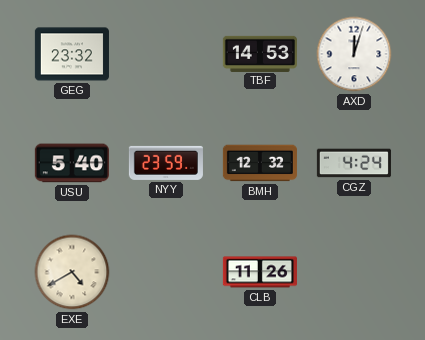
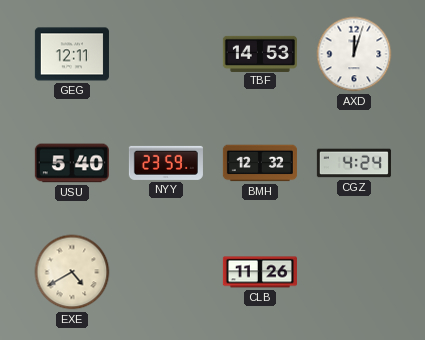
GEG: 23:32 -> 12:11
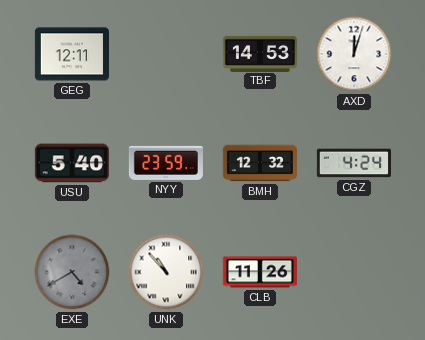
EXE dial: cream -> grey
UNK: none -> 10:53
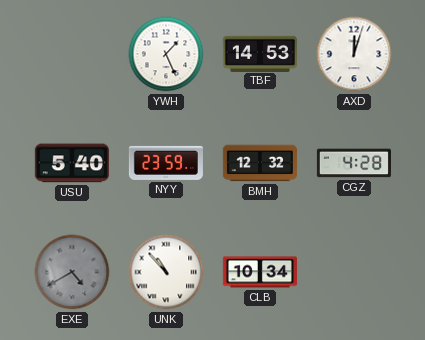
GEG: 12:11 -> none
YWH: none -> 1:26
CGZ: 4:24 -> 4:28
CLB: 11:26 -> 10:34
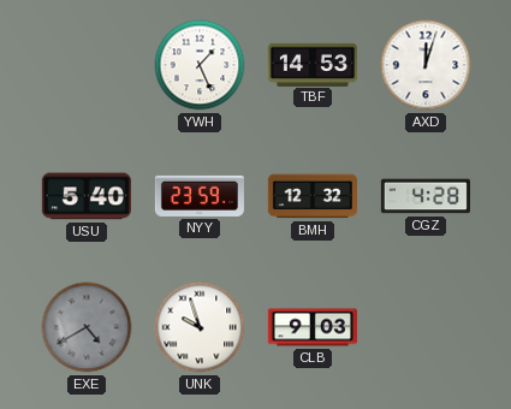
UNK: 10:53 -> 9:57
CLB: 10:34 -> 9:03
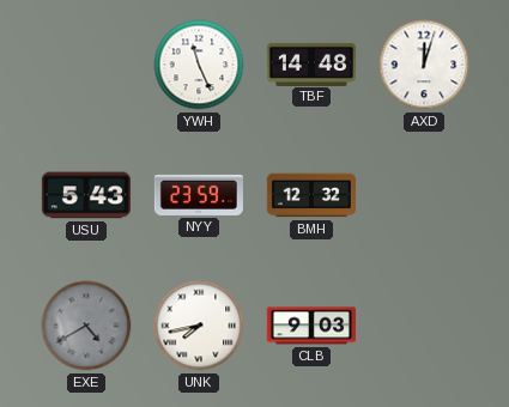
YWH: 1:26 -> 11:26
TBF: 14:53 -> 14:48
USU: 5:40 -> 5:43
CGZ: 4:28 -> none
UNK: 9:57 -> 7:43
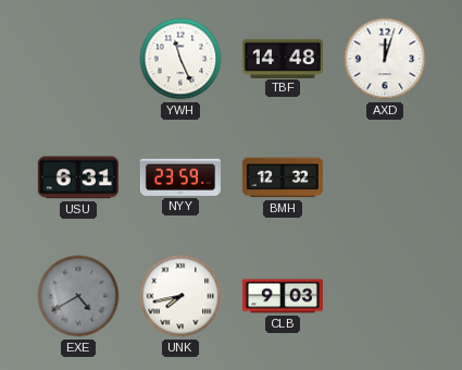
USU: 5:43 -> 6:31
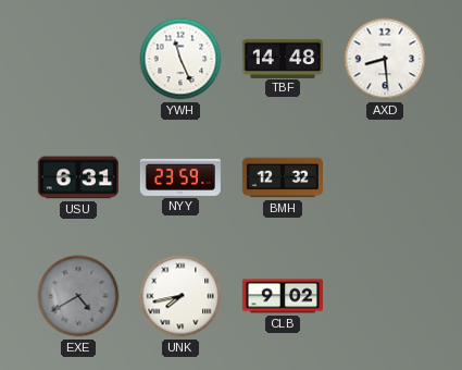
AXD: 12:03 -> 8:29
CLB: 9:03 -> 9:02
